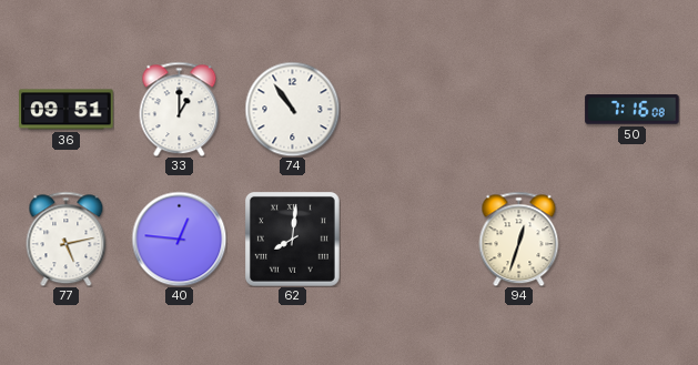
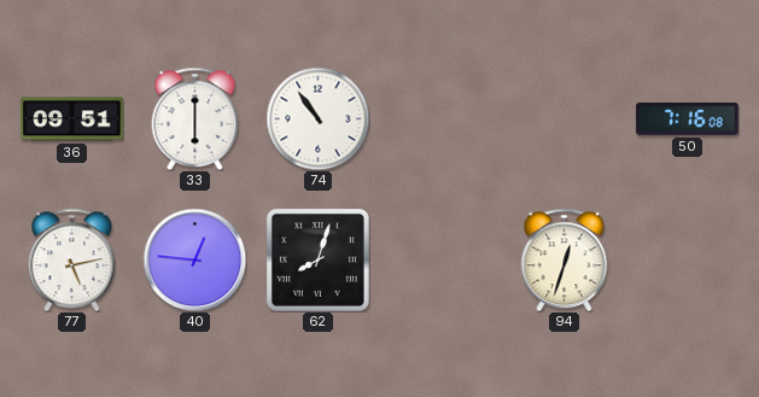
33: 1:00 -> 6:00
62: 8:01 -> 8:03
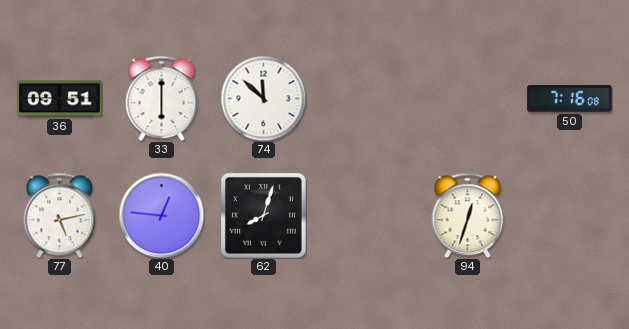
74: 10:54 -> 11:52
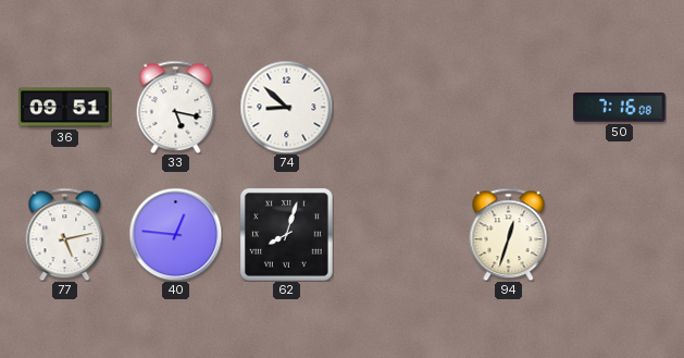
33: 6:00 -> 5:17
74: 11:52 -> 8:52
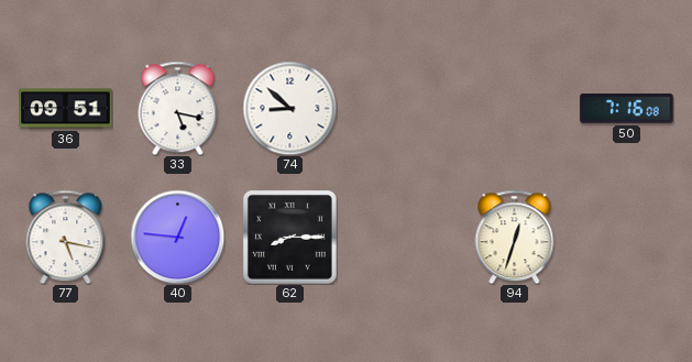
77: 5:13 -> 5:17
62: 8:03 -> 8:15
